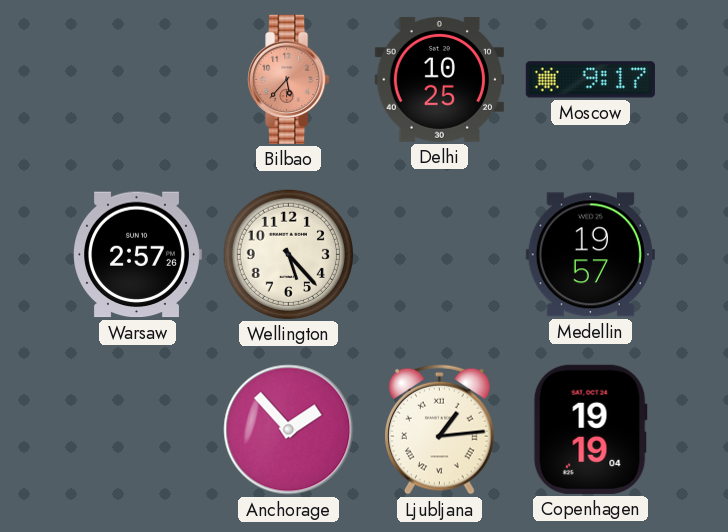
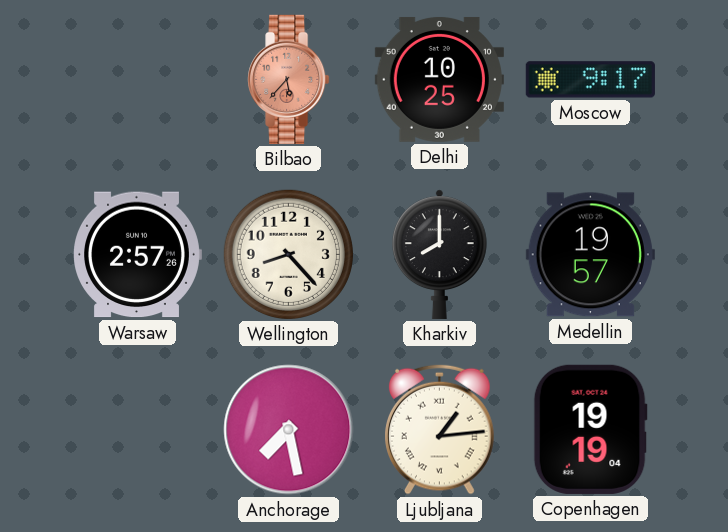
Wellington: 5:23 -> 8:23
Kharkiv: none -> 8:00
Anchorage: 1:53 -> 7:28
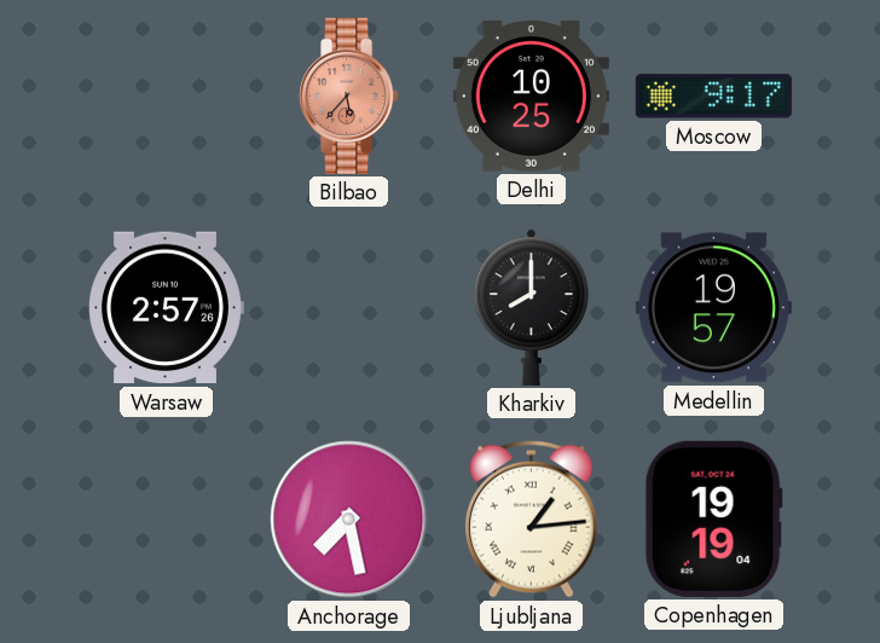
Wellington: 8:23 -> none
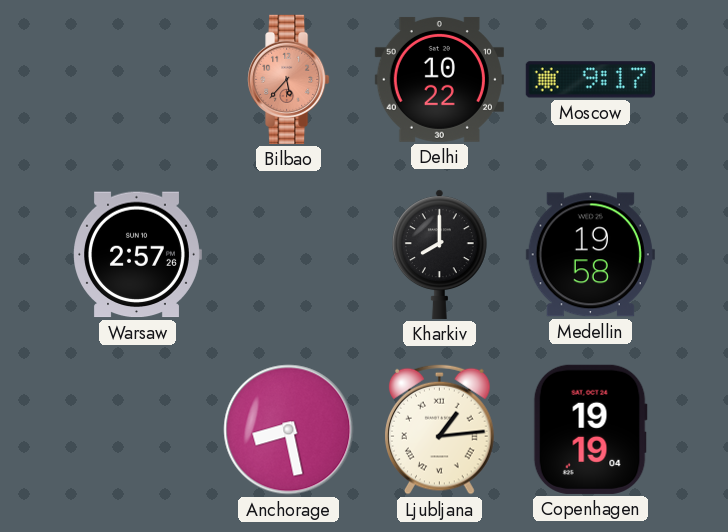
Delhi: 10:25 -> 10:22
Medellin: 19:57 -> 19:58
Anchorage: 7:28 -> 8:28
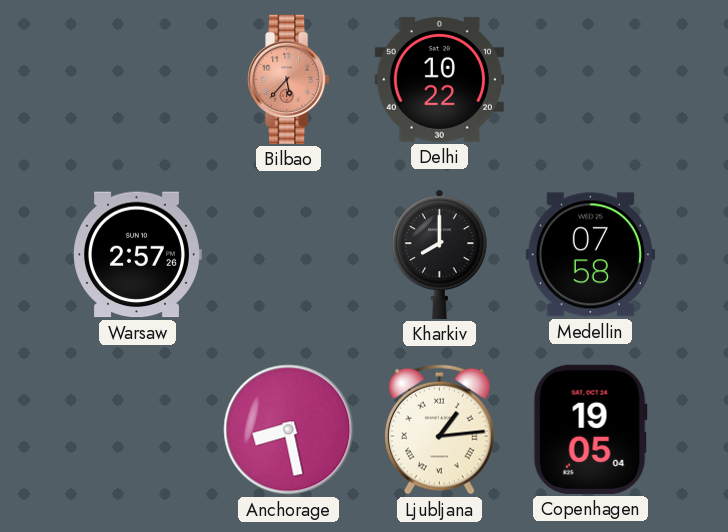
Moscow: 9:17 -> none
Medellin: 19:58 -> 07:58
Copenhagen: 19:19 -> 19:05
